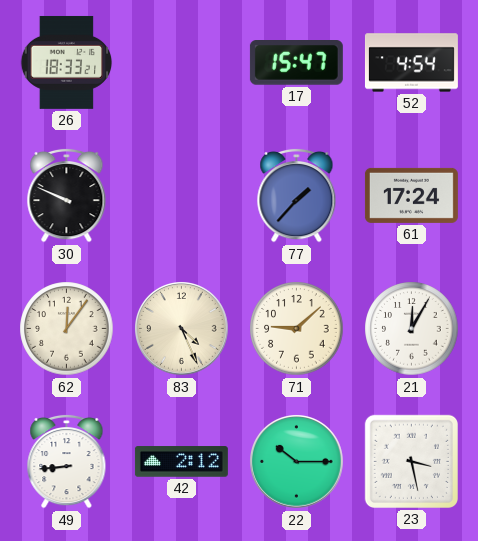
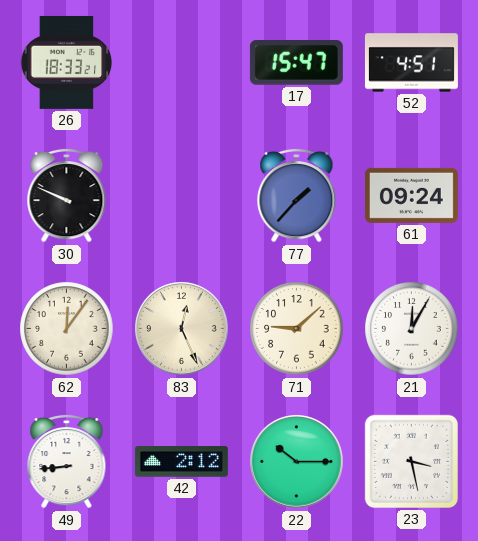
52: 4:54 -> 4:51
61: 17:24 -> 09:24
83: 4:26 -> 12:26
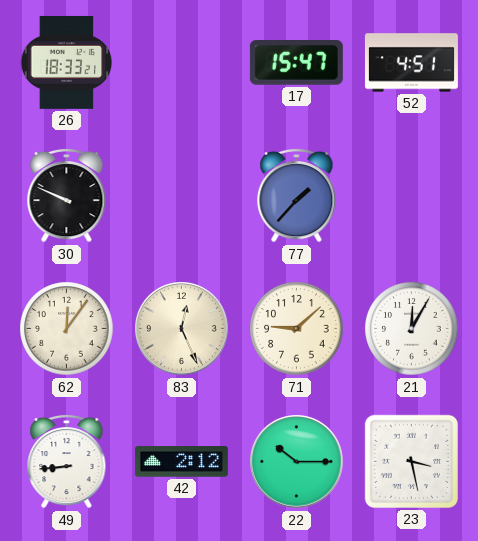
61: 09:24 -> none
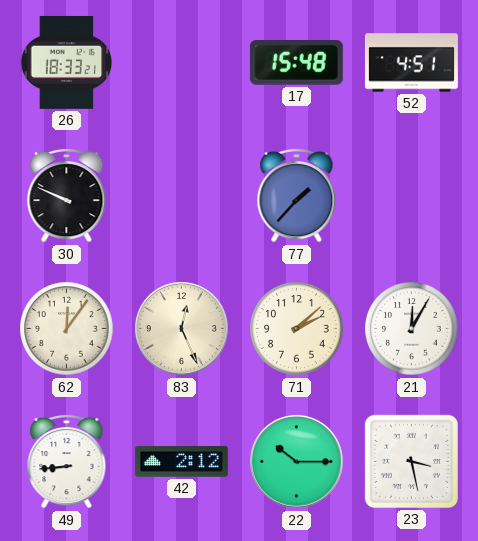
17: 15:47 -> 15:48
71: 9:08 -> 2:08
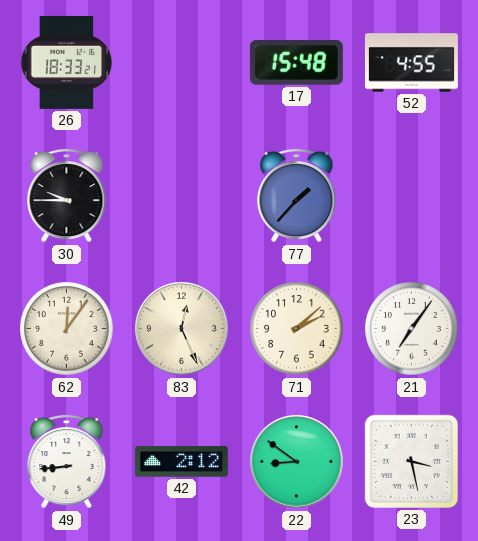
52: 4:51 -> 4:55
30: 9:49 -> 9:45
21: 12:05 -> 7:06
22: 10:15 -> 8:51
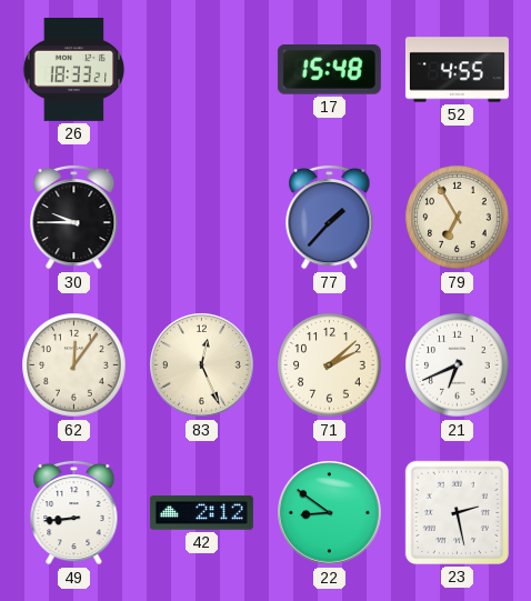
79: none -> 6:55
21: 7:06 -> 6:41
23: 3:28 -> 2:28
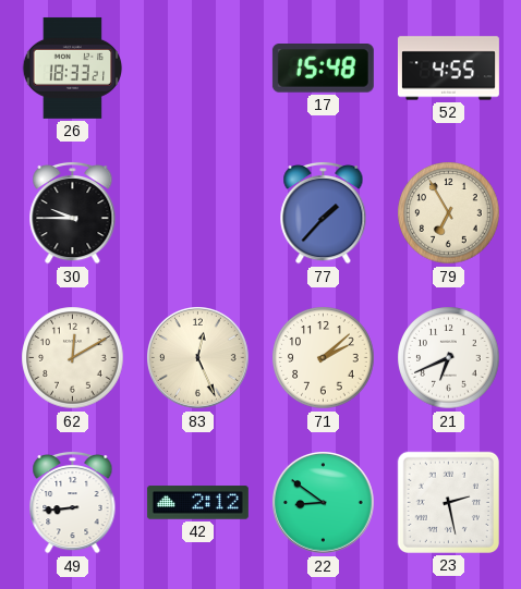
62: 12:06 -> 12:10
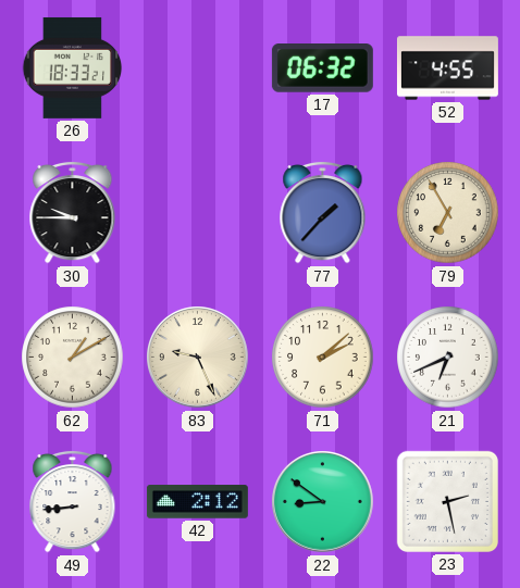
17: 15:48 -> 06:32
62: 12:10 -> 1:10
83: 12:26 -> 9:26
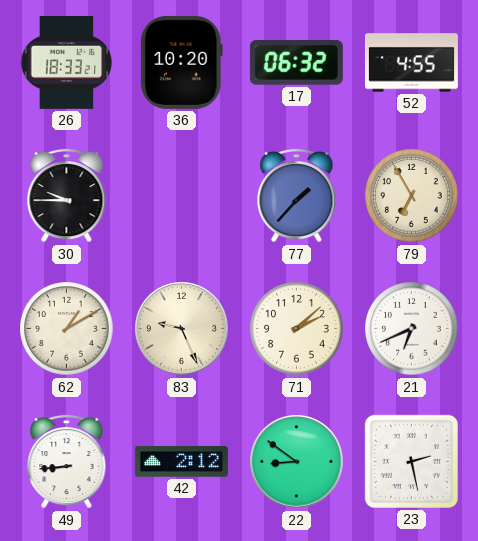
36: none -> 10:20
